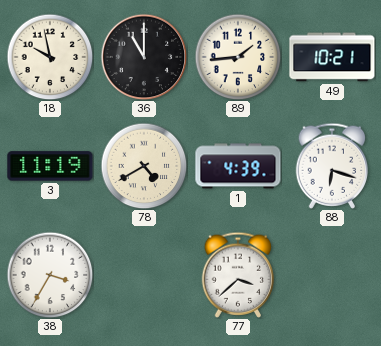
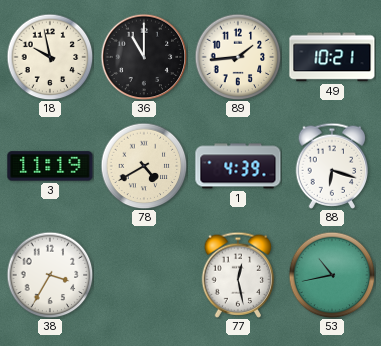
77: 3:38 -> 12:28
53: none -> 10:43
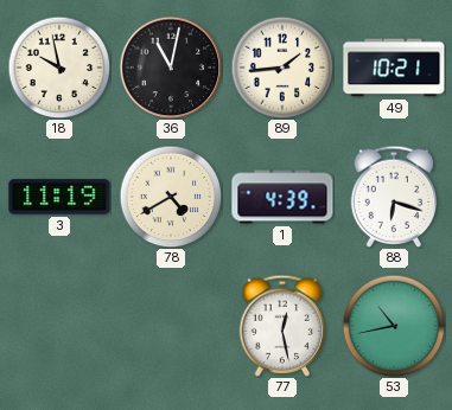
36: 11:00 -> 11:02
38: 3:35 -> none
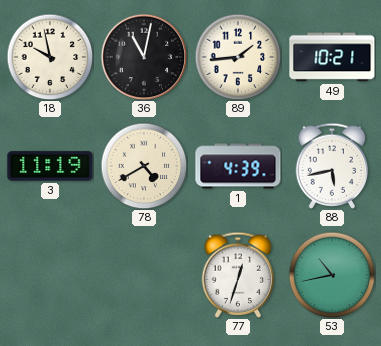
88: 6:18 -> 5:43
77: 12:28 -> 12:33
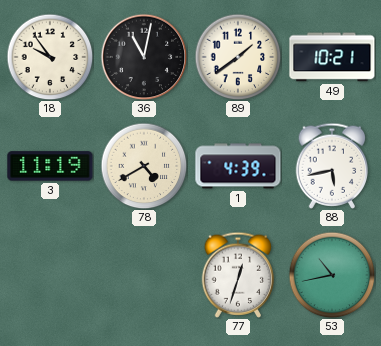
18: 9:58 -> 9:54
89: 1:44 -> 1:39
